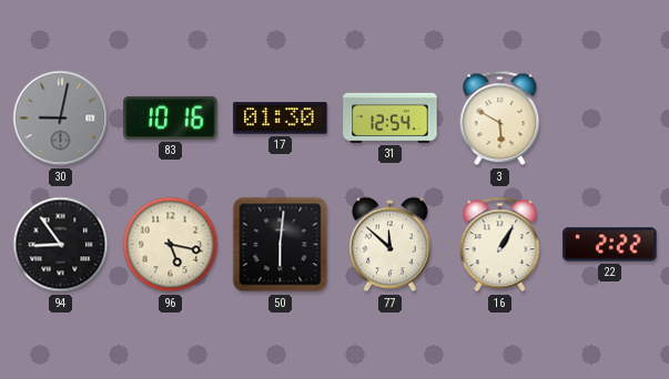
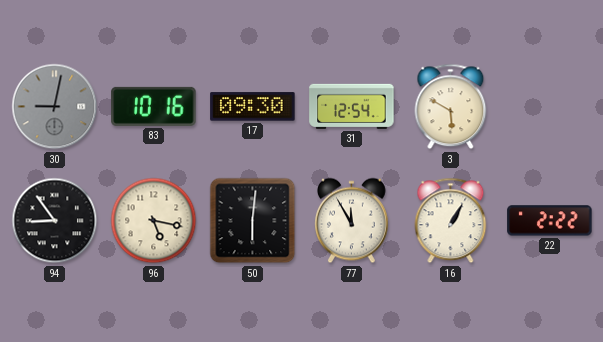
17: 01:30 -> 09:30
77: 11:52 -> 11:55
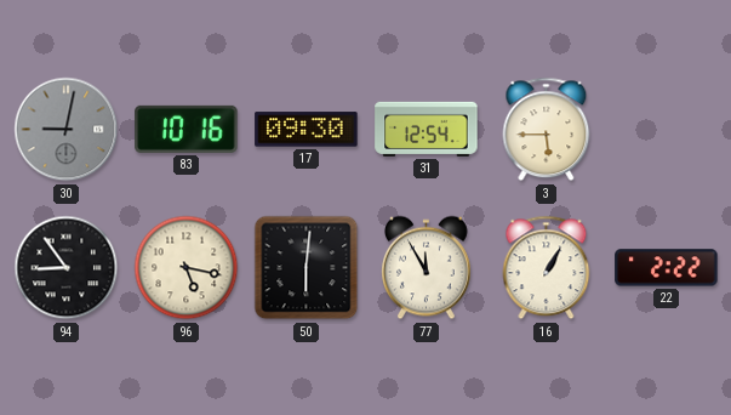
3: 5:50 -> 5:45
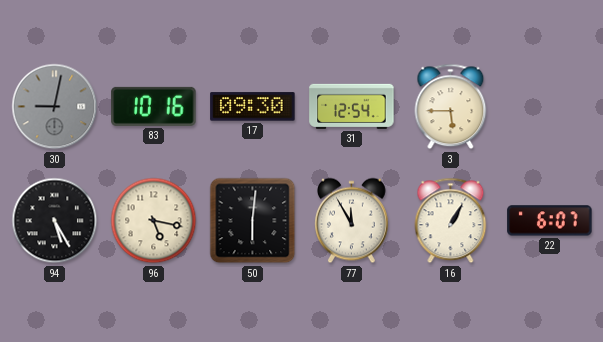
94: 8:54 -> 5:25
22: 2:22 -> 6:07
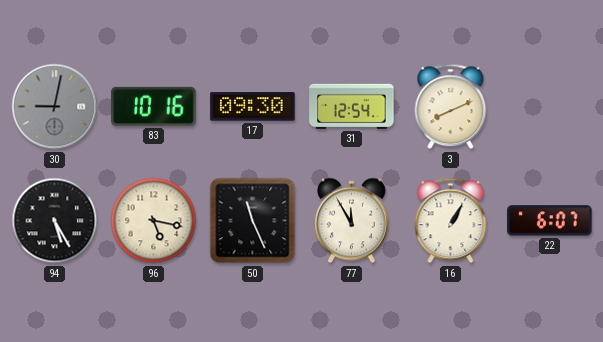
3: 5:45 -> 8:11
50: 6:01 -> 11:26
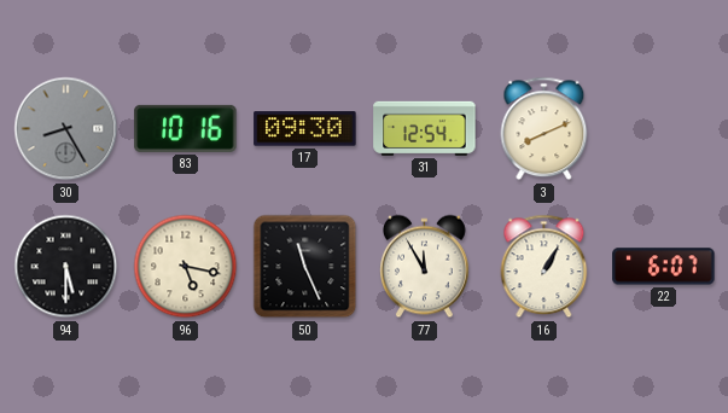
30: 9:02 -> 8:25
94: 5:25 -> 5:30
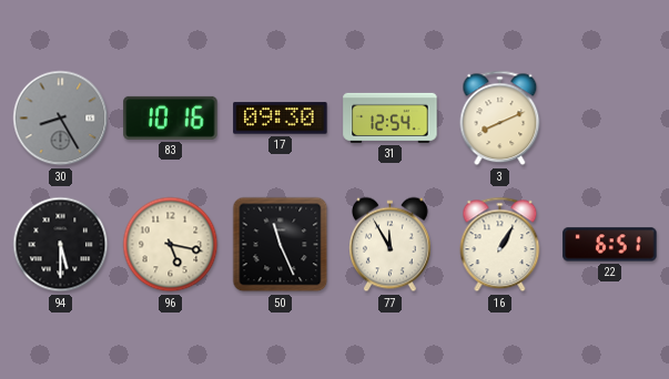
22: 6:07 -> 6:51
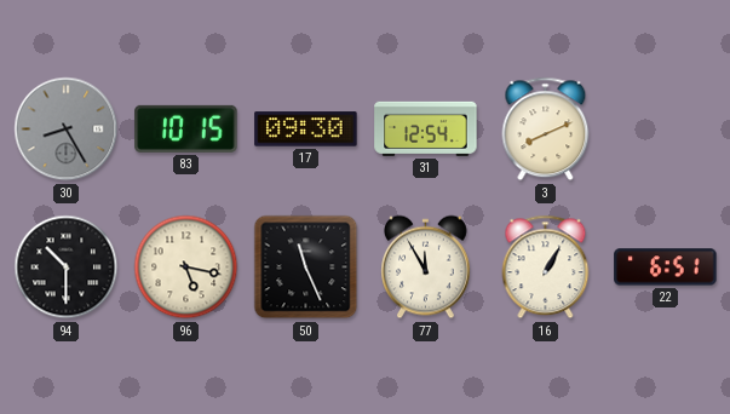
83: 10:16 -> 10:15
94: 5:30 -> 10:30
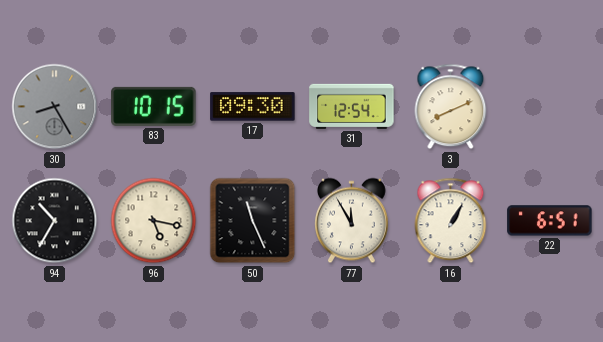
94: 10:30 -> 10:35
